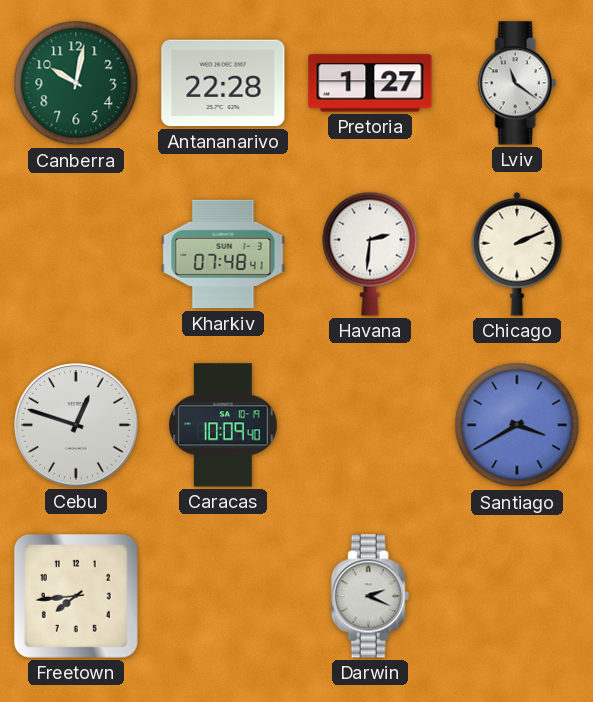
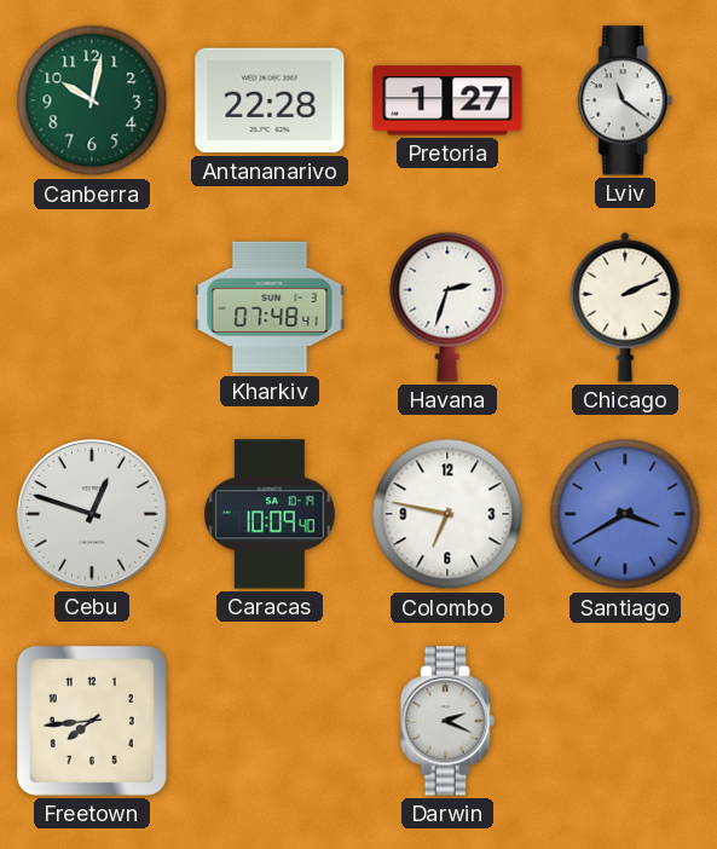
Havana: 2:31 -> 2:33
Colombo: none -> 6:47
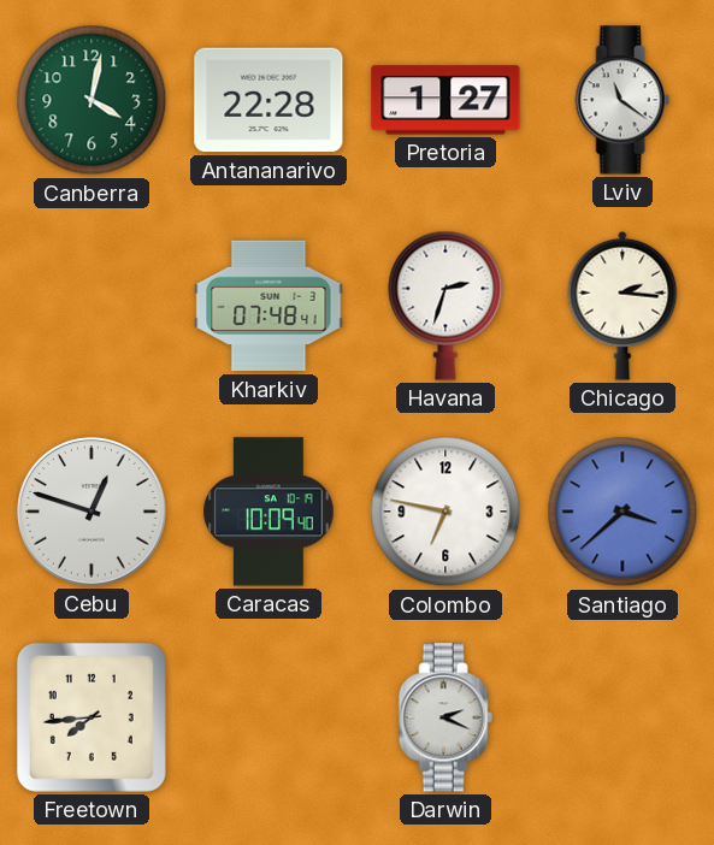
Canberra: 10:02 -> 4:02
Chicago: 2:11 -> 2:16
Santiago: 3:40 -> 3:38
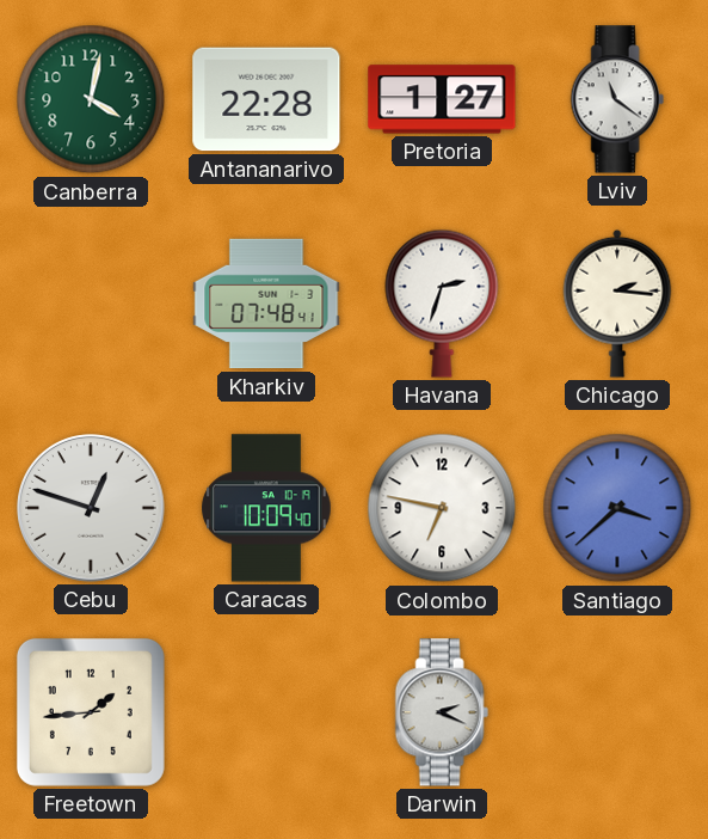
Freetown: 7:44 -> 1:44
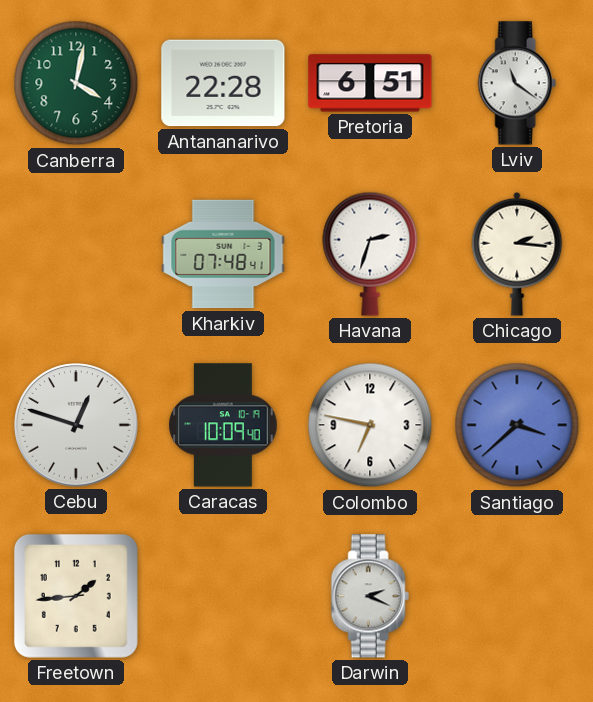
Pretoria: 1:27 -> 6:51
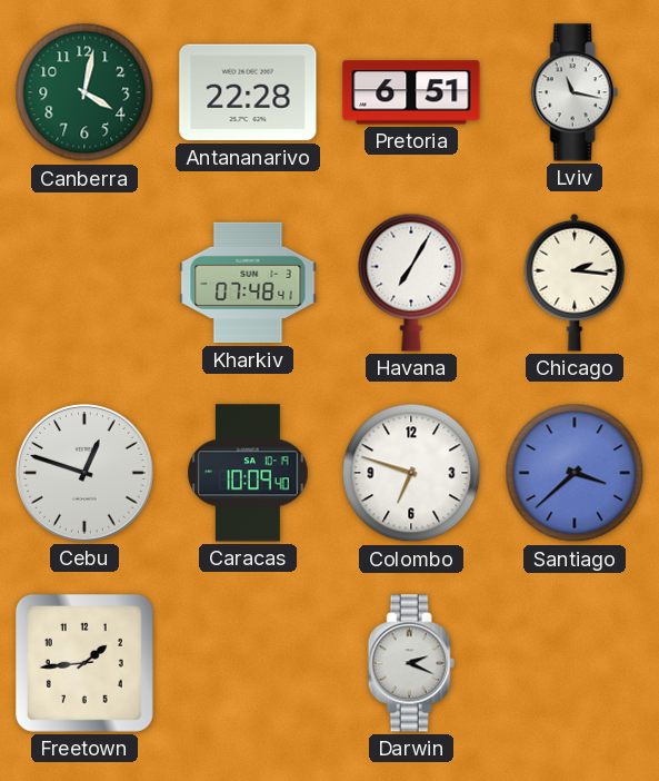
Lviv: 11:21 -> 11:17
Havana: 2:33 -> 7:05
Colombo: 6:47 -> 6:48
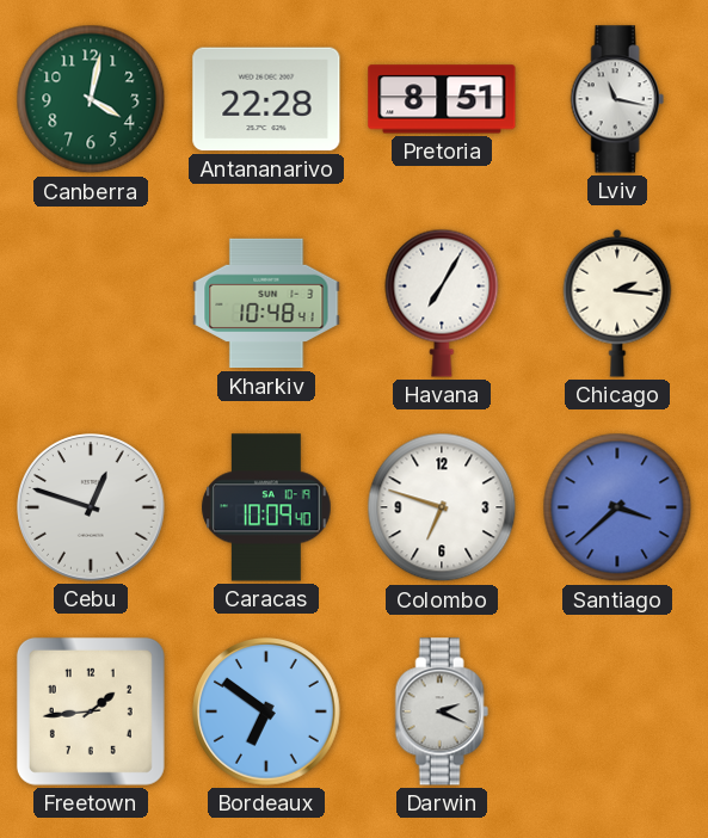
Pretoria: 6:51 -> 8:51
Kharkiv: 07:48 -> 10:48
Bordeaux: none -> 6:51
